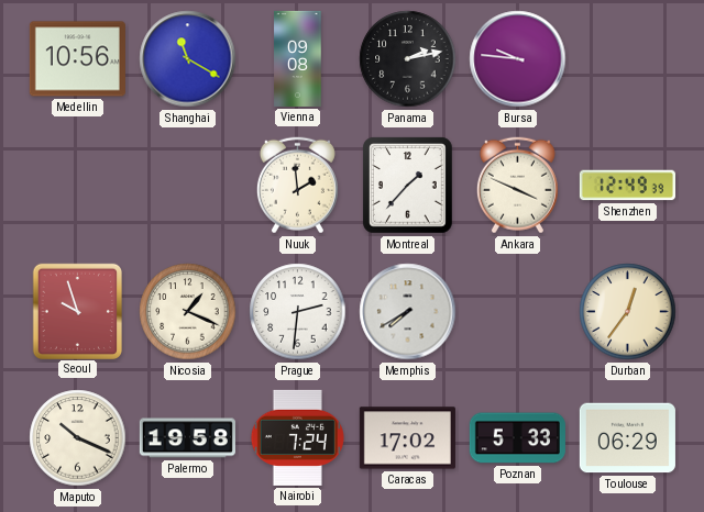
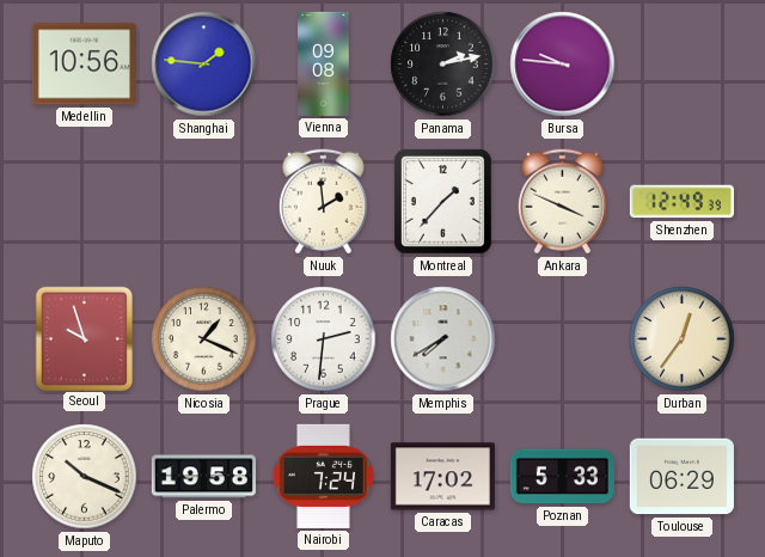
Shanghai: 11:20 -> 1:46
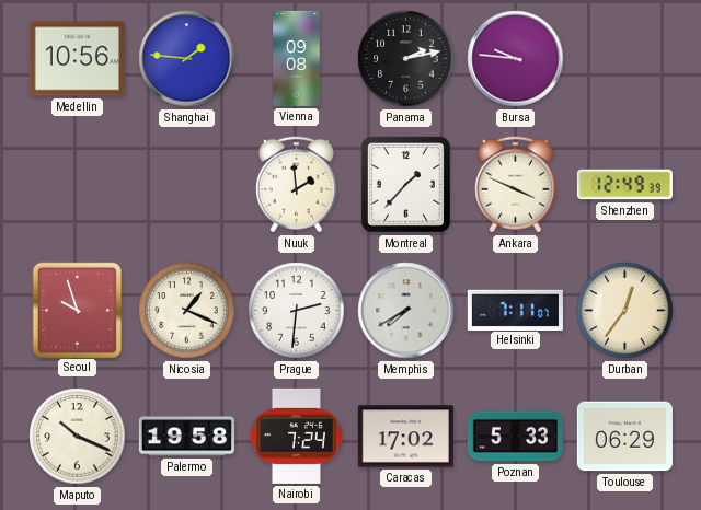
Helsinki: none -> 7:11
